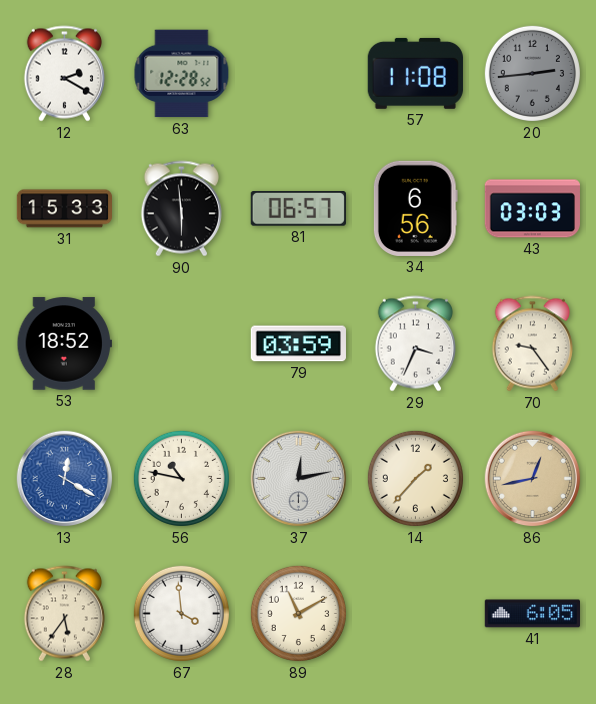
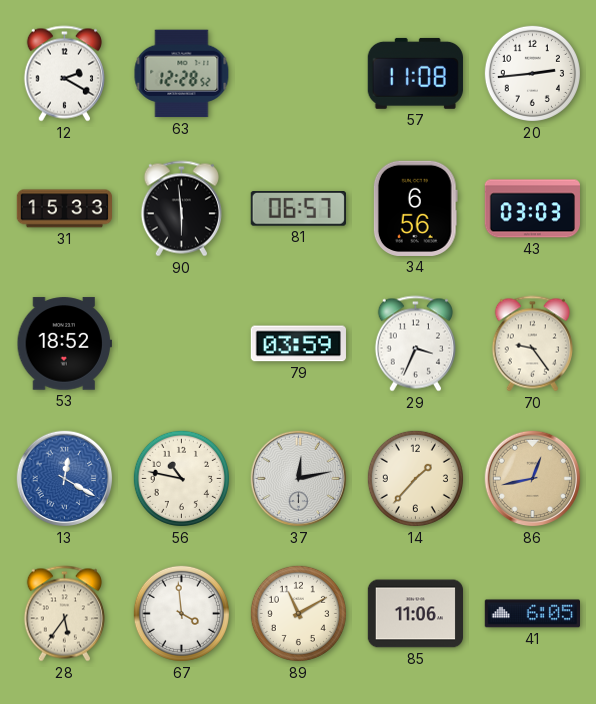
20 dial: grey -> white
85: none -> 11:06
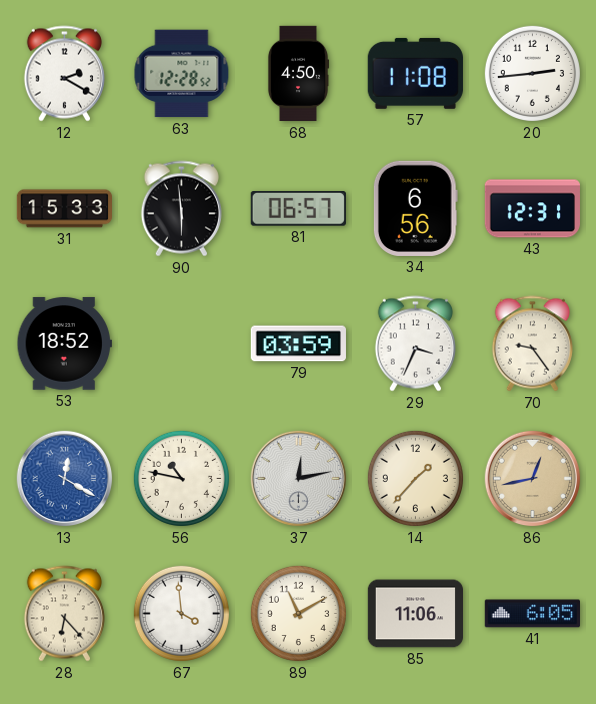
68: none -> 4:50
43: 03:03 -> 12:31
28: 5:36 -> 6:23
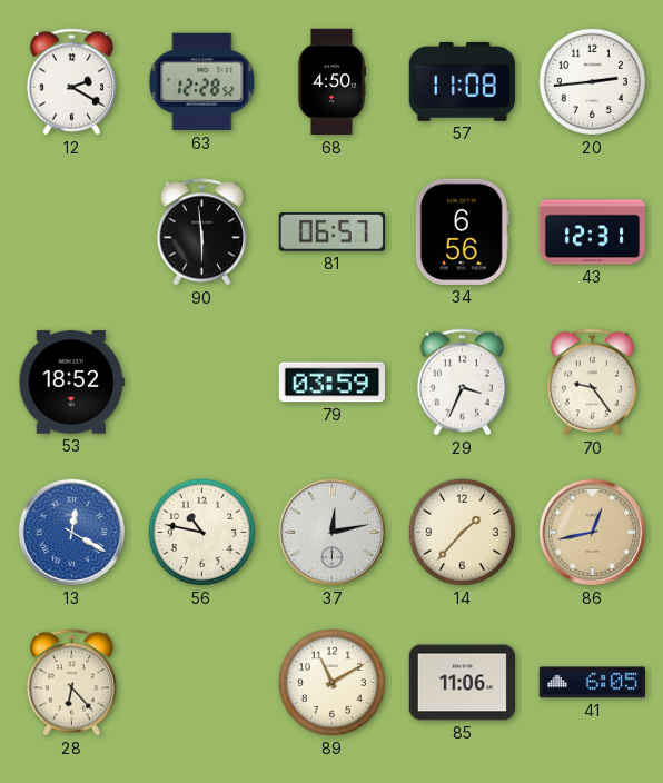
31: 15:33 -> none
67: 3:59 -> none
